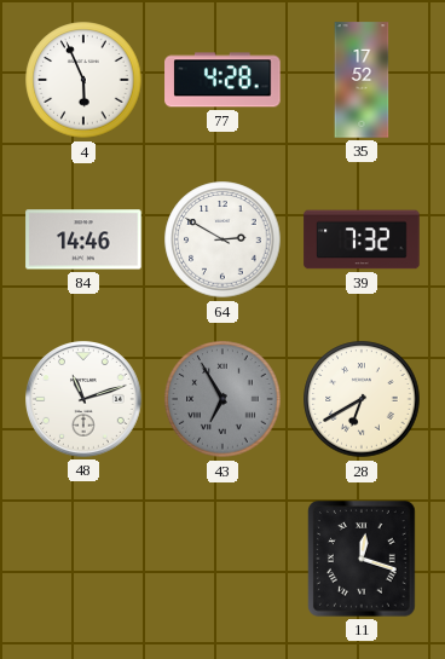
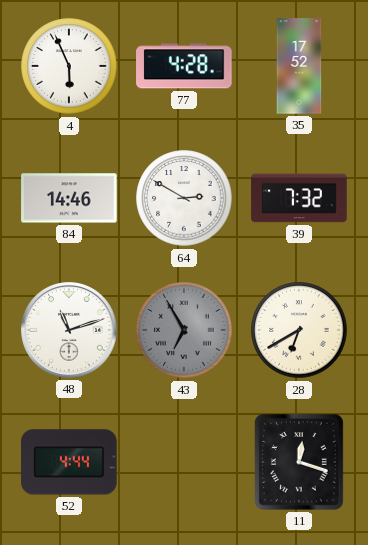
52: none -> 4:44
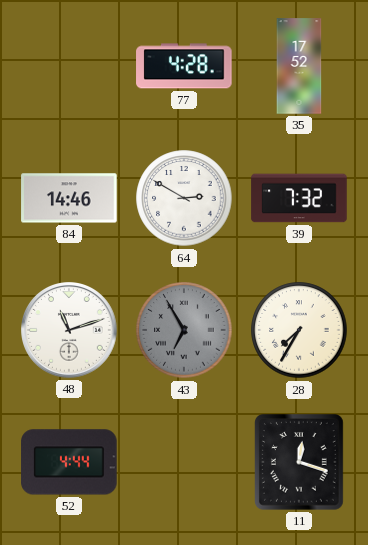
4: 5:56 -> none
28: 6:40 -> 7:35
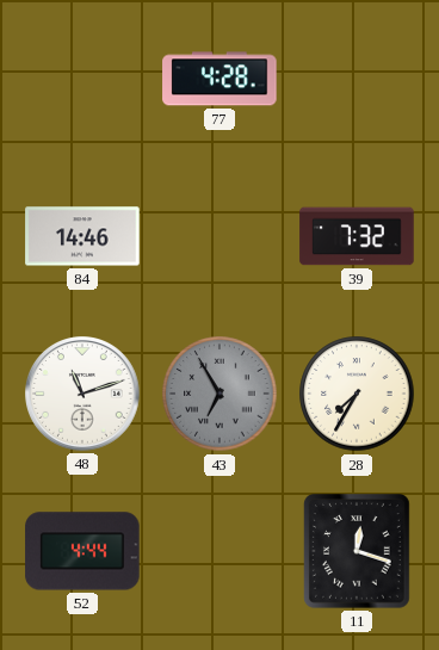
35: 17:52 -> none
64: 2:50 -> none
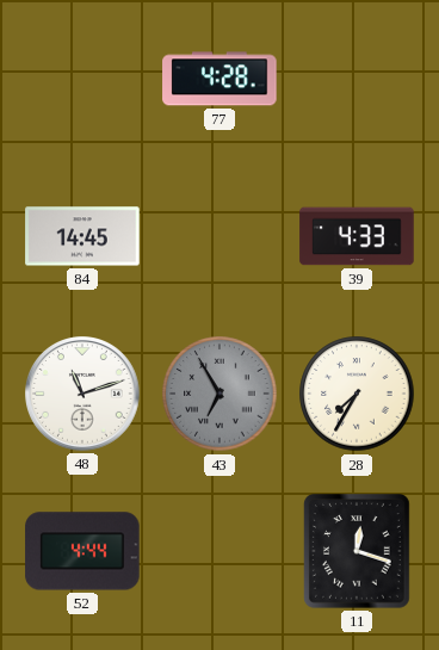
84: 14:46 -> 14:45
39: 7:32 -> 4:33
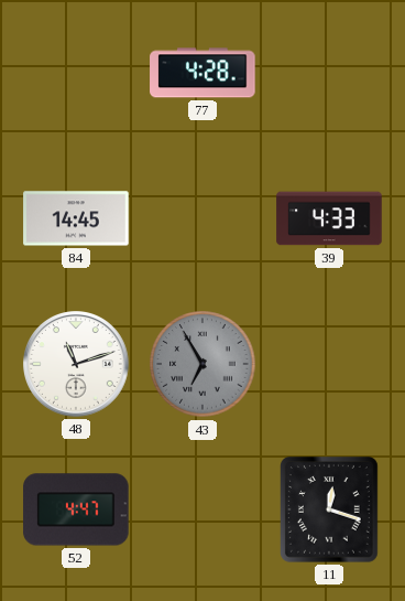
28: 7:35 -> none
52: 4:44 -> 4:47
